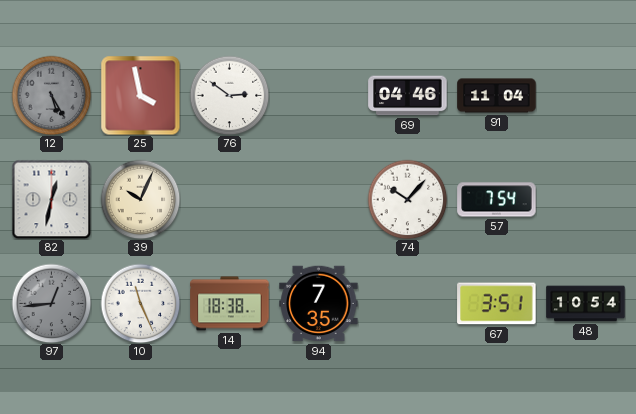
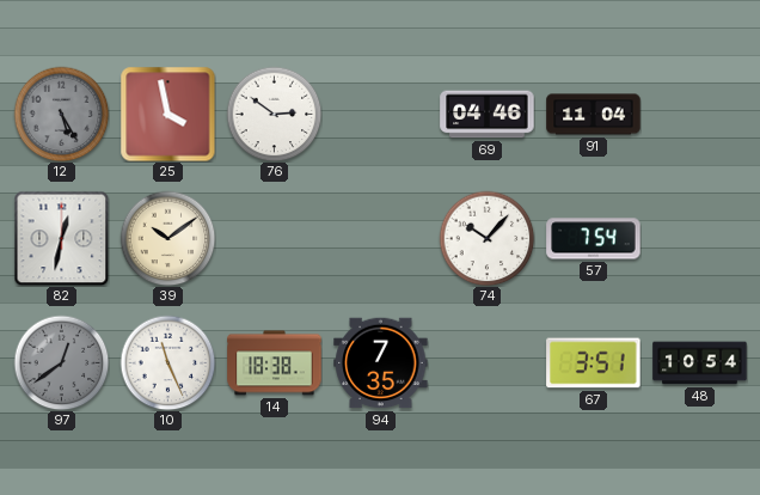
39: 10:04 -> 10:09
97: 12:44 -> 12:39
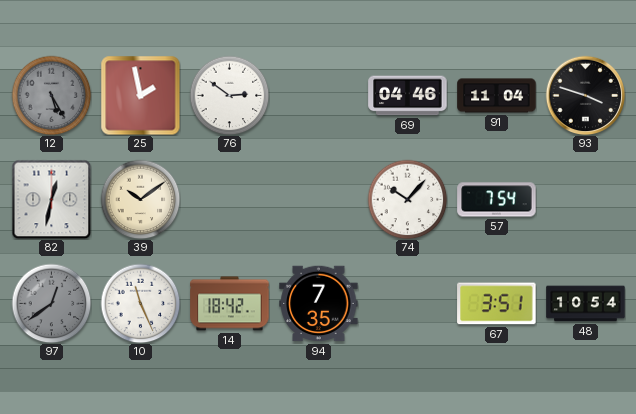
25: 3:58 -> 1:58
93: none -> 3:48
14: 18:38 -> 18:42
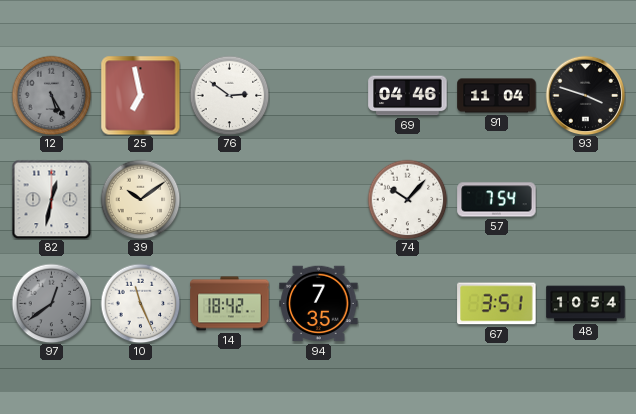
25: 1:58 -> 6:58
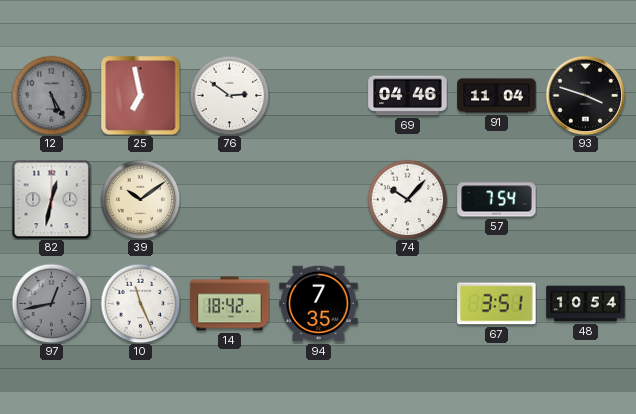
97: 12:39 -> 12:43
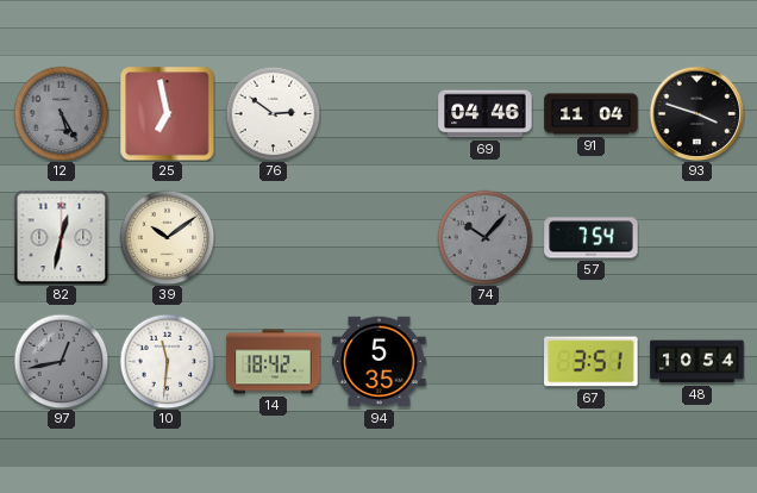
74 dial: white -> grey
10: 11:26 -> 11:31
94: 7:35 -> 5:35
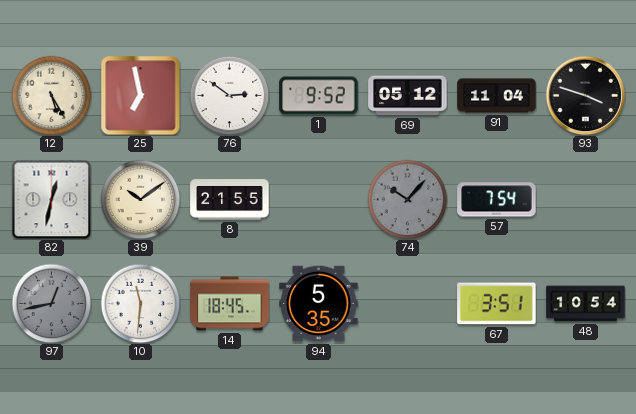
12 dial: grey -> cream
1: none -> 9:52
69: 04:46 -> 05:12
8: none -> 21:55
14: 18:42 -> 18:45
